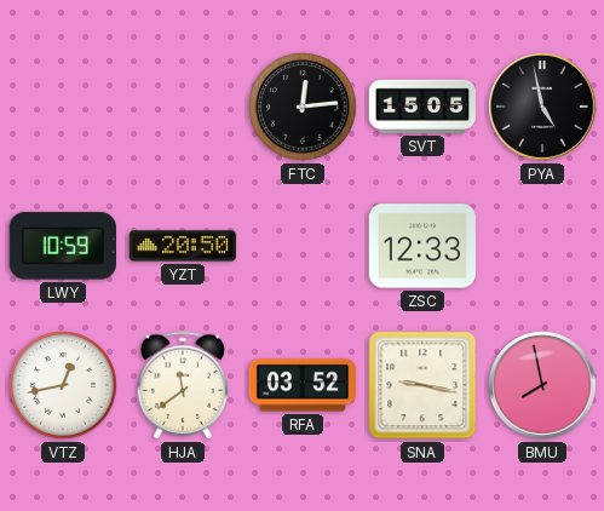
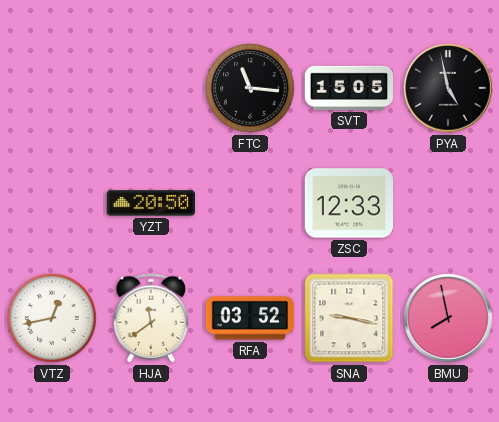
FTC: 12:14 -> 11:16
LWY: 10:59 -> none
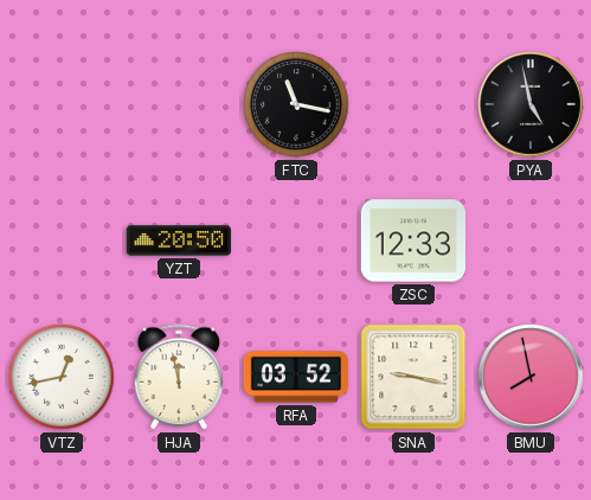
FTC: 11:16 -> 11:17
SVT: 15:05 -> none
HJA: 11:39 -> 11:58
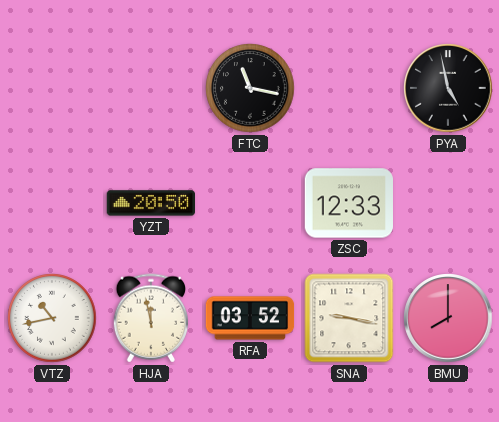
VTZ: 12:43 -> 10:43
BMU: 7:58 -> 8:00
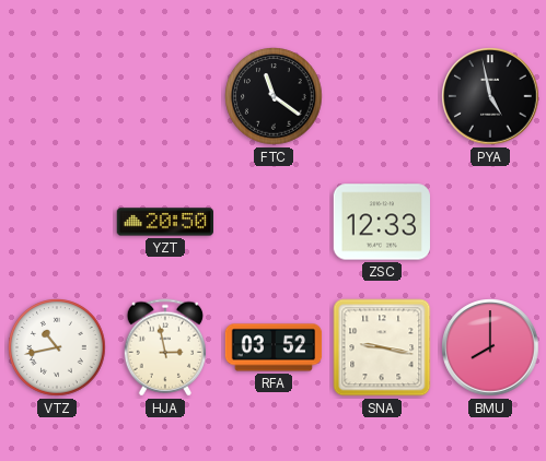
FTC: 11:17 -> 11:21
HJA: 11:58 -> 2:58
